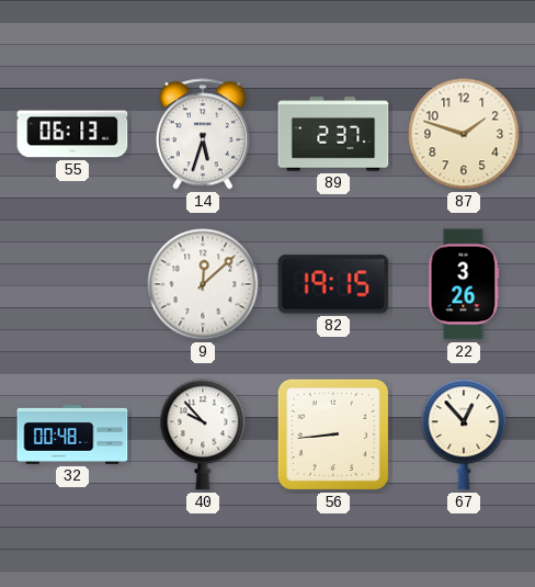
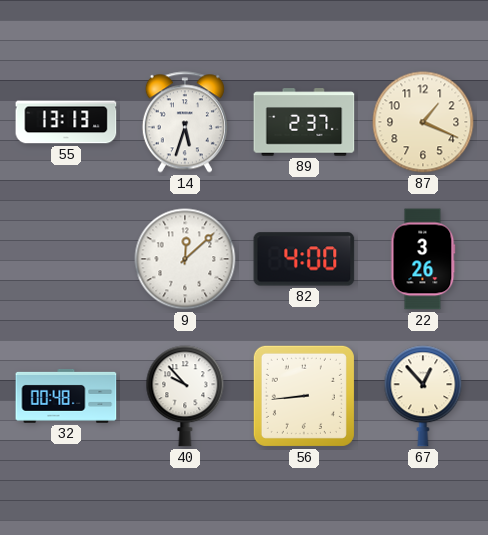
55: 06:13 -> 13:13
87: 1:48 -> 1:19
82: 19:15 -> 4:00
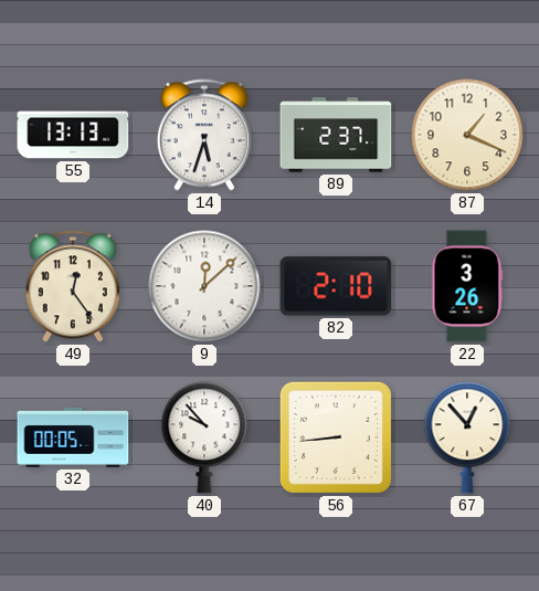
49: none -> 12:24
82: 4:00 -> 2:10
32: 00:48 -> 00:05
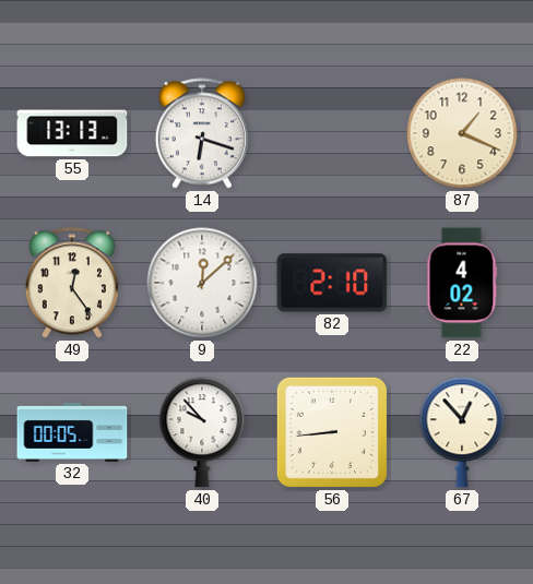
14: 5:33 -> 6:18
89: 2:37 -> none
22: 3:26 -> 4:02
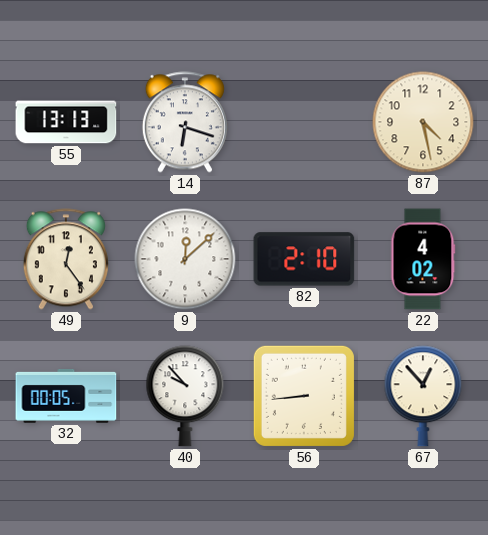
87: 1:19 -> 4:28
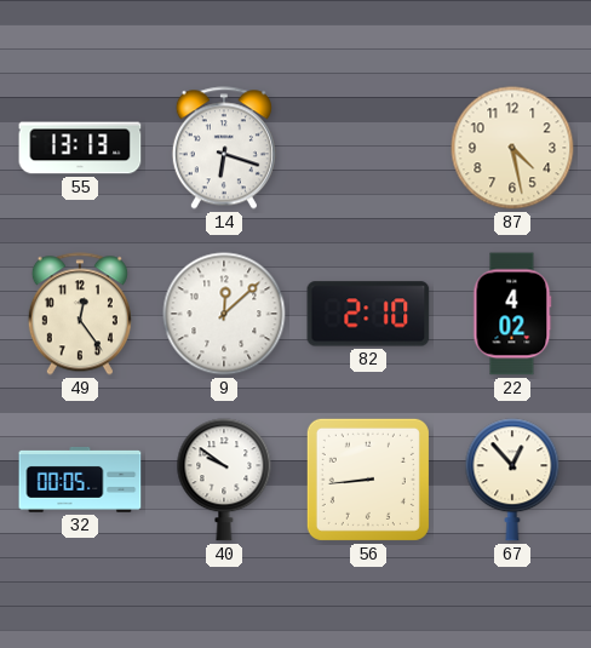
40: 9:53 -> 9:51
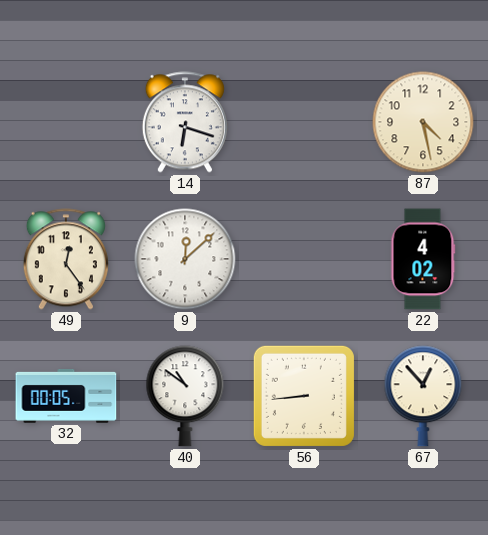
55: 13:13 -> none
82: 2:10 -> none
40: 9:51 -> 10:51
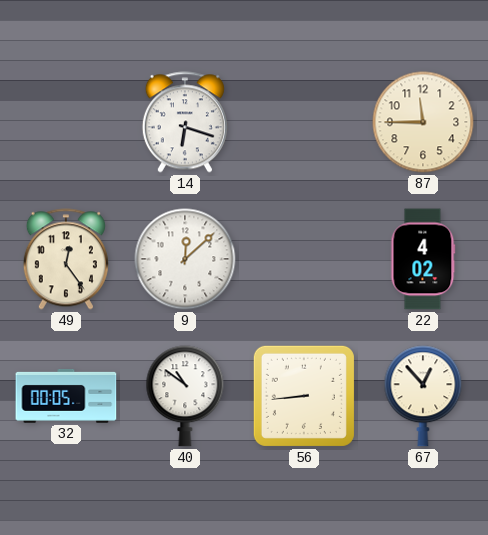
87: 4:28 -> 11:45
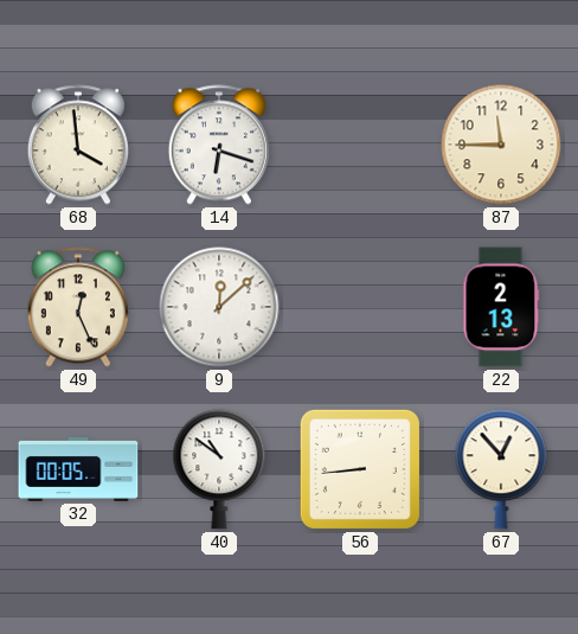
68: none -> 3:59
49: 12:24 -> 12:26
22: 4:02 -> 2:13
